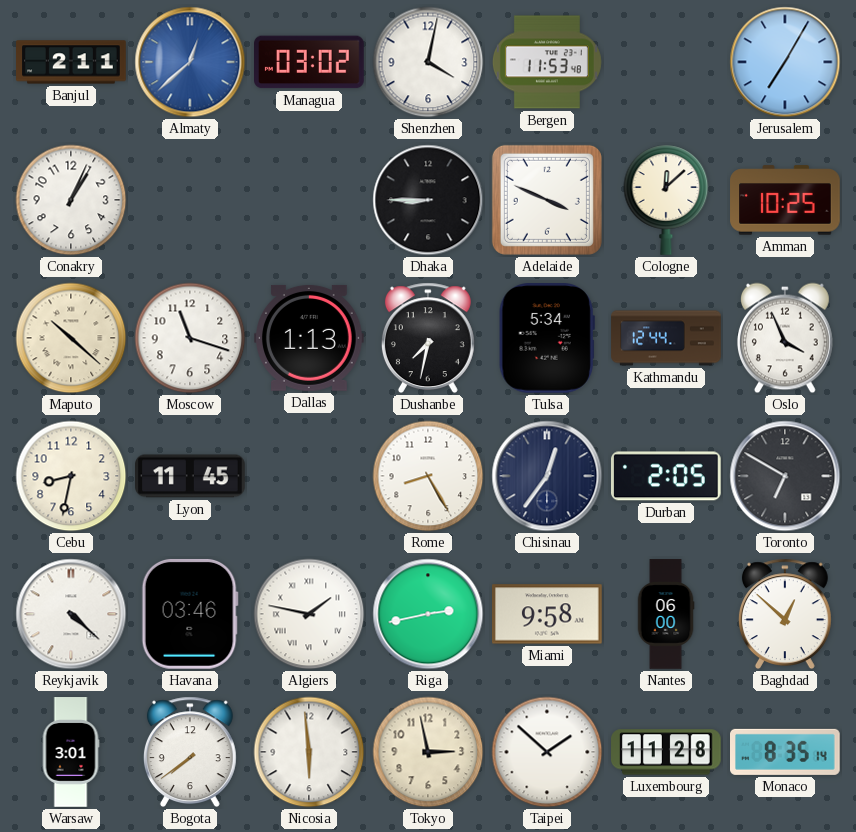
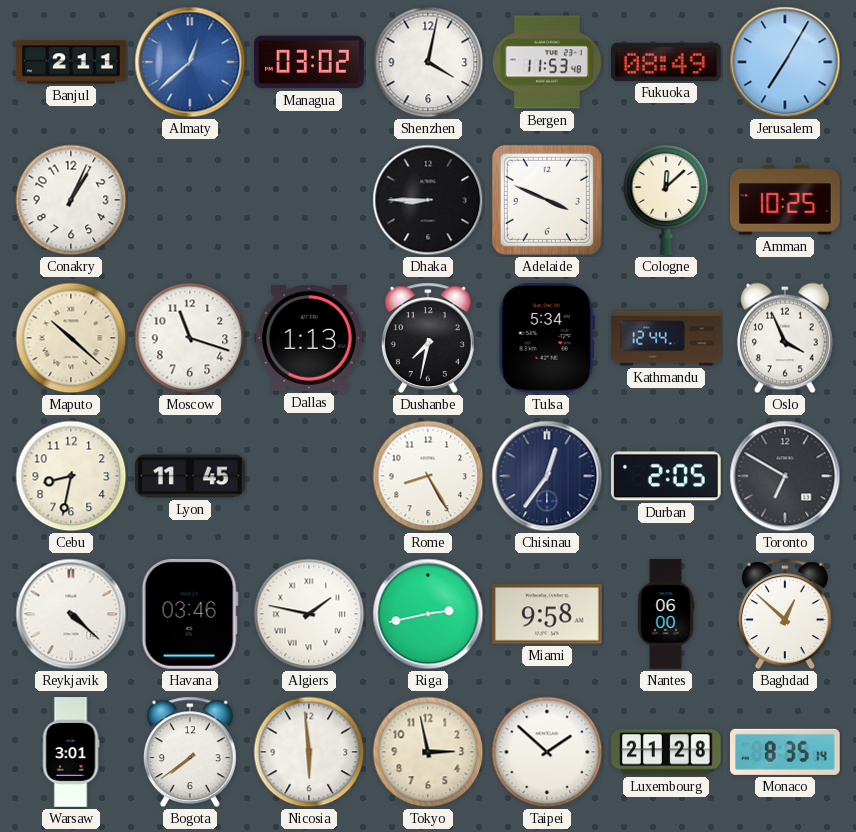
Fukuoka: none -> 08:49
Luxembourg: 11:28 -> 21:28
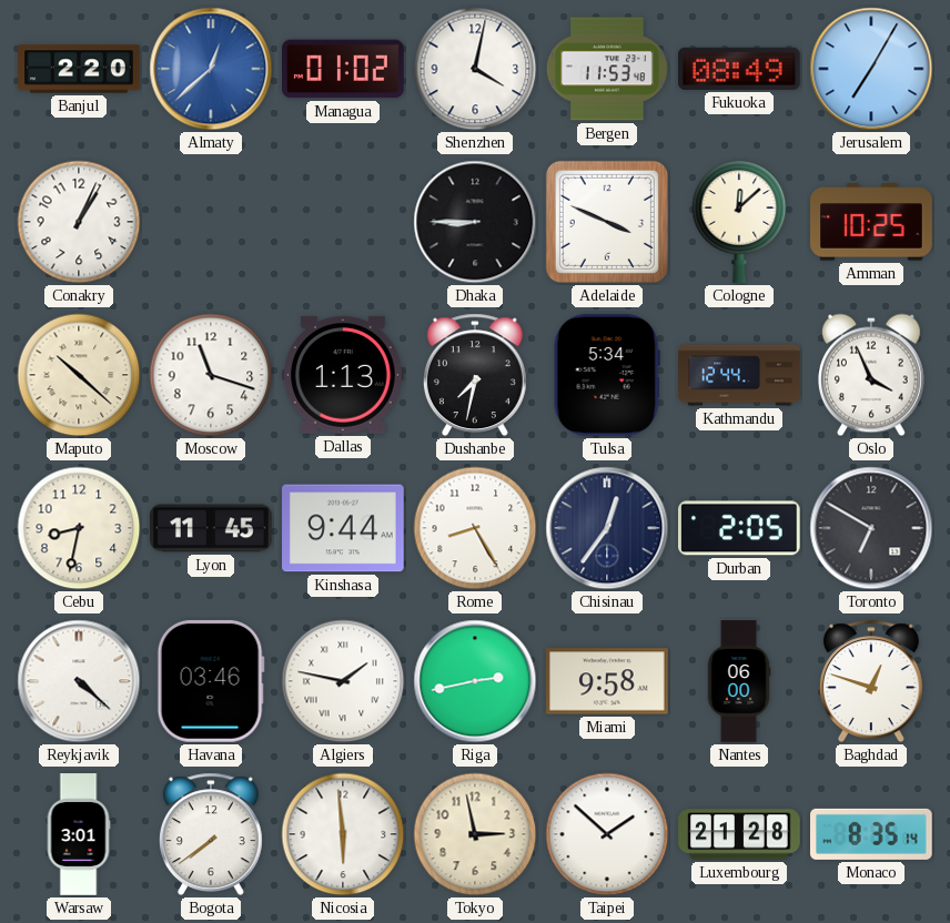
Banjul: 2:11 -> 2:20
Managua: 03:02 -> 01:02
Kinshasa: none -> 9:44
Baghdad: 12:52 -> 12:48
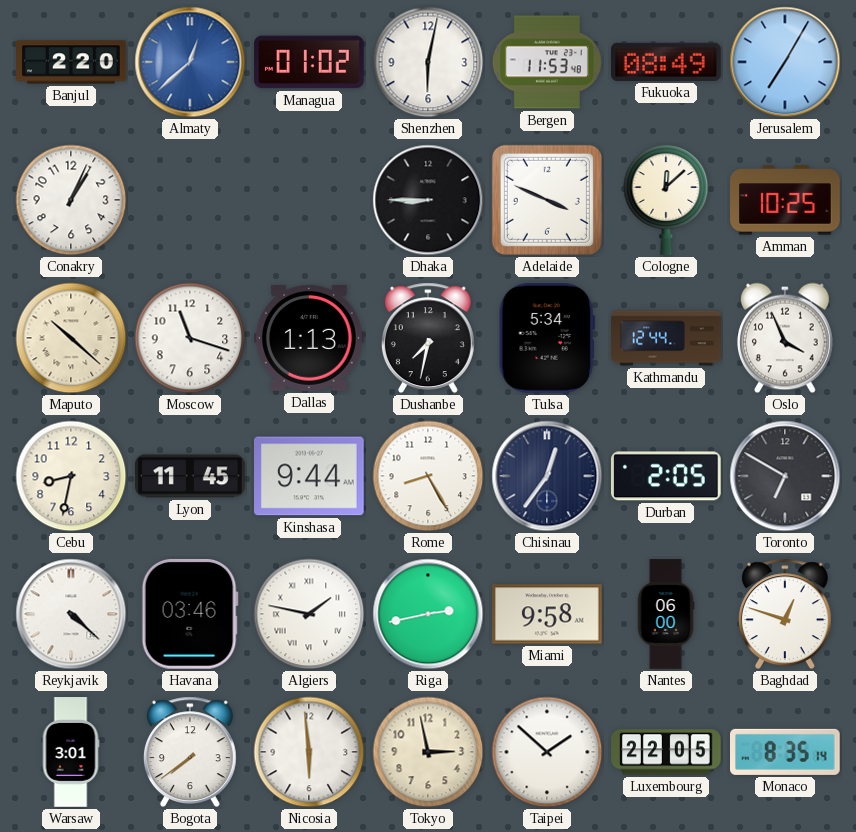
Shenzhen: 4:02 -> 6:02
Luxembourg: 21:28 -> 22:05
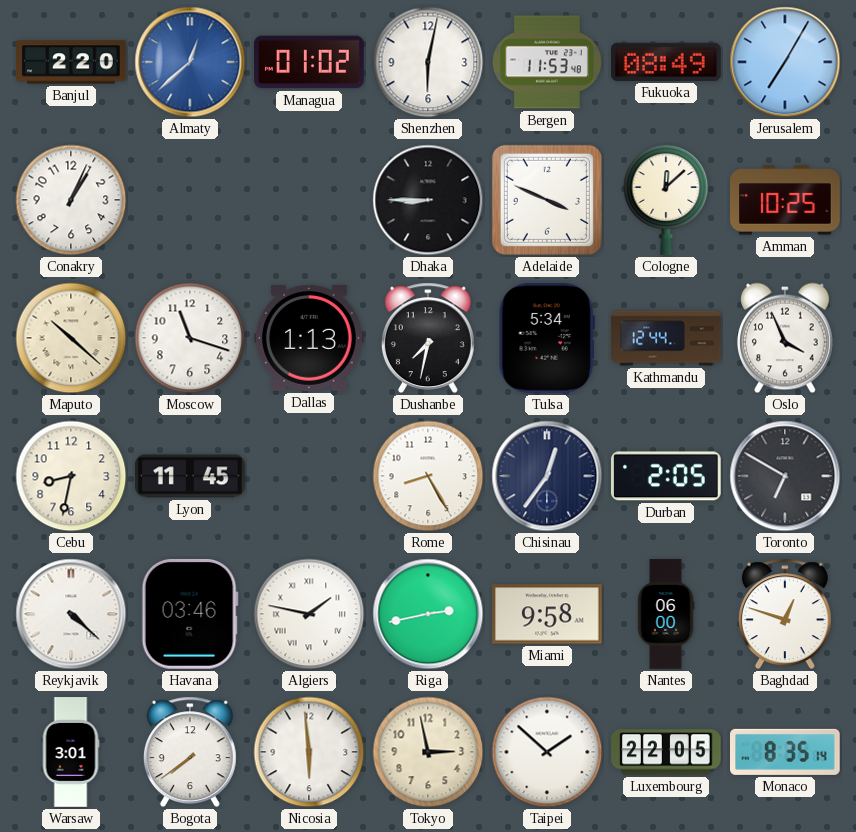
Kinshasa: 9:44 -> none
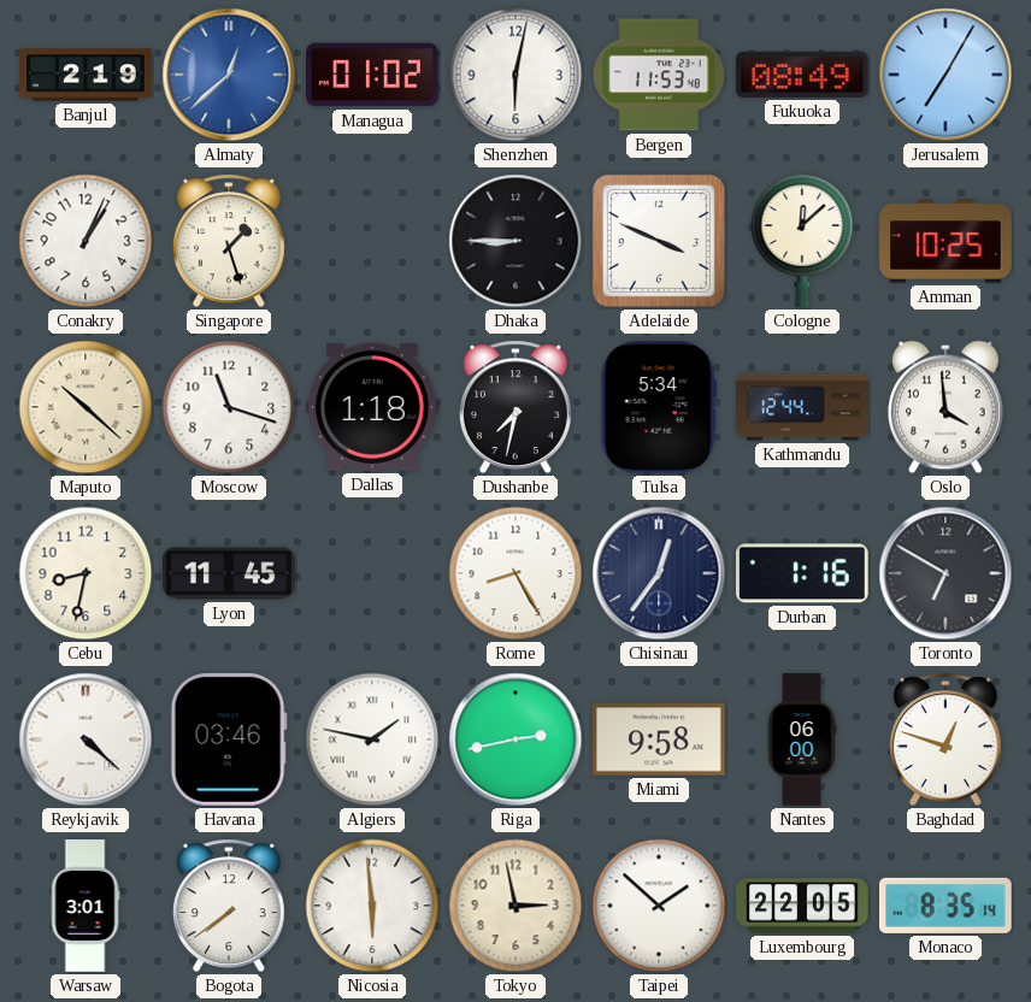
Banjul: 2:20 -> 2:19
Singapore: none -> 1:27
Dallas: 1:13 -> 1:18
Oslo: 3:56 -> 3:59
Durban: 2:05 -> 1:16
